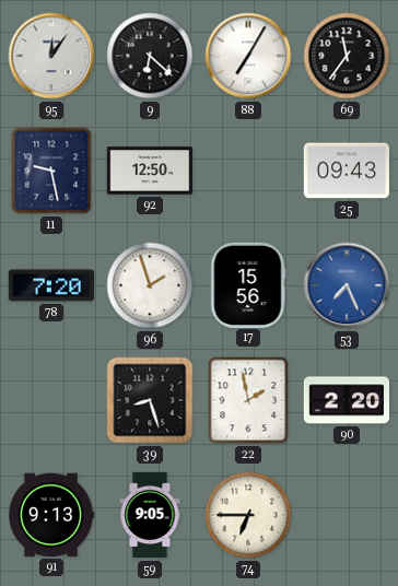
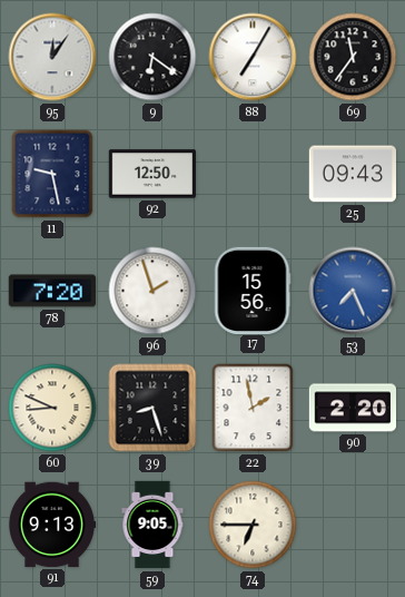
9: 6:22 -> 6:21
60: none -> 8:49
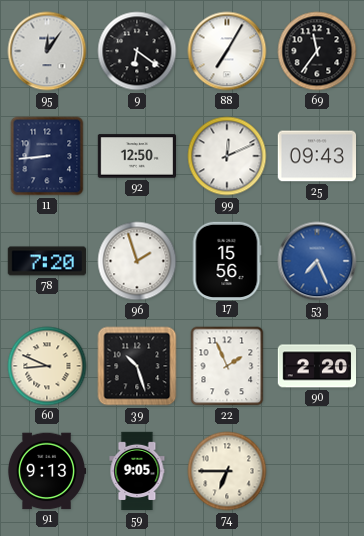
11: 9:28 -> 8:44
99: none -> 12:11
39: 8:27 -> 10:27
22: 1:58 -> 1:56
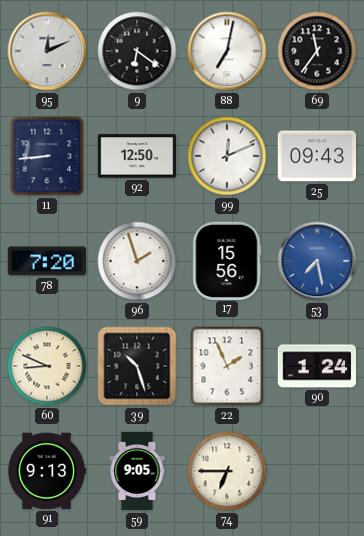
95: 12:06 -> 12:11
88: 7:05 -> 7:02
53: 7:26 -> 7:28
90: 2:20 -> 1:24
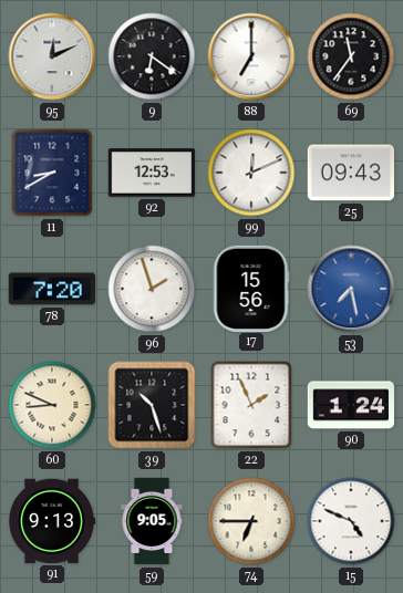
88: 7:02 -> 7:00
11: 8:44 -> 8:40
92: 12:50 -> 12:53
15: none -> 4:49
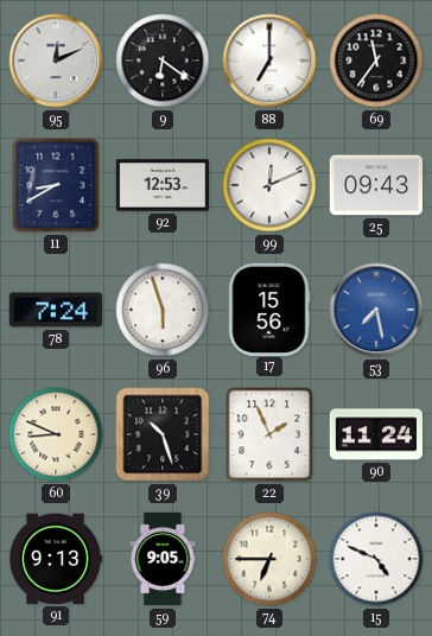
78: 7:20 -> 7:24
96: 1:57 -> 5:57
90: 1:24 -> 11:24
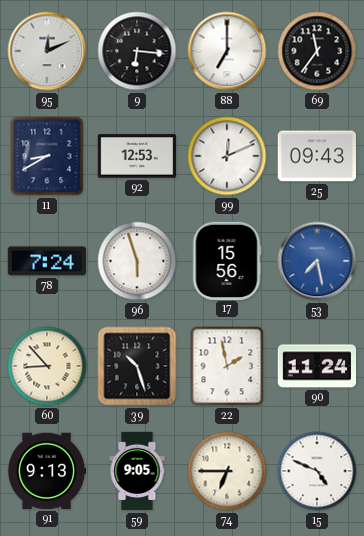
9: 6:21 -> 6:16
60: 8:49 -> 8:53
22: 1:56 -> 1:58
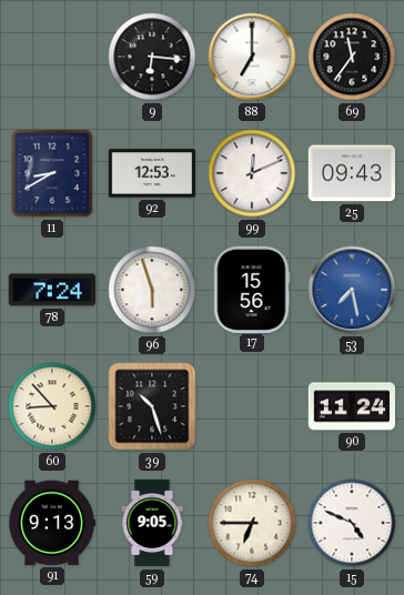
95: 12:11 -> none
22: 1:58 -> none
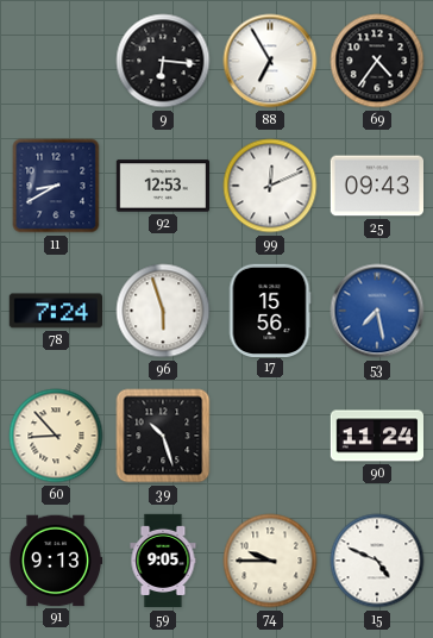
88: 7:00 -> 6:55
69: 11:36 -> 4:36
74: 6:45 -> 9:45
